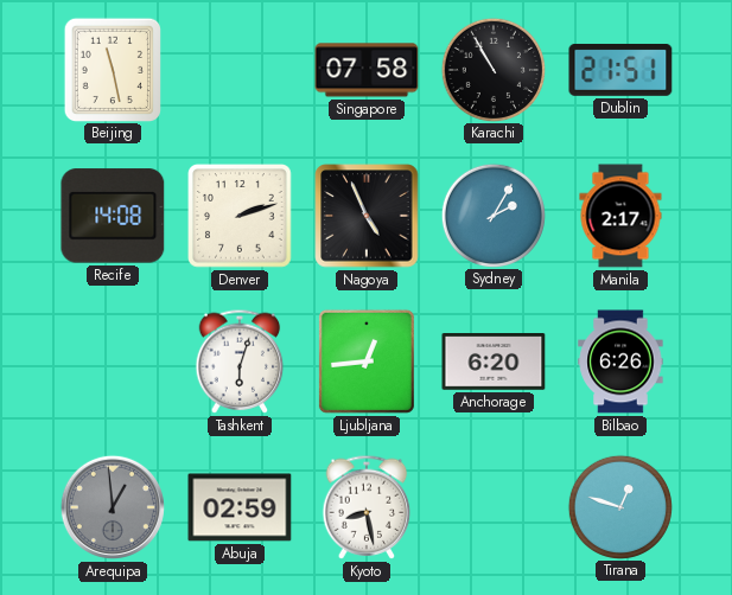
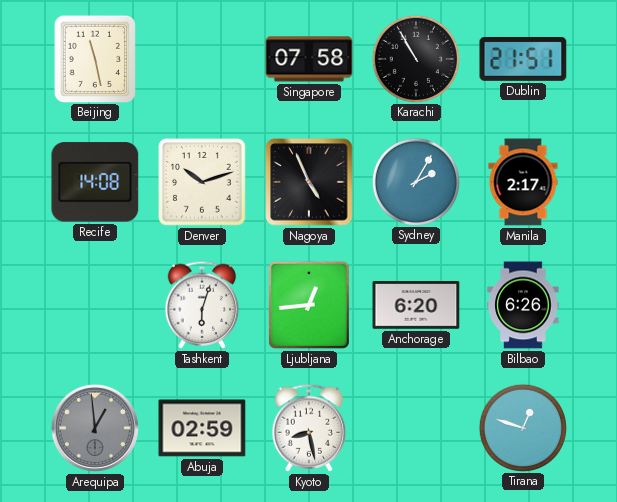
Denver: 2:12 -> 10:12
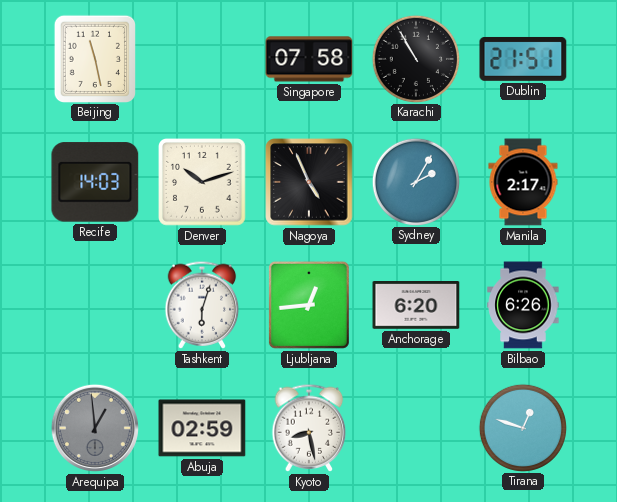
Recife: 14:08 -> 14:03
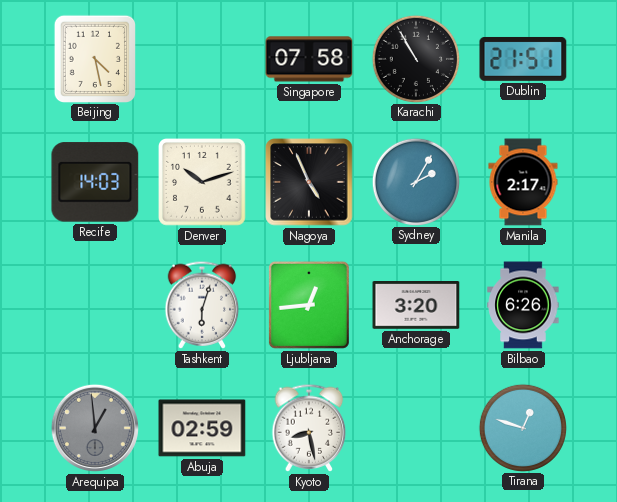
Beijing: 11:28 -> 4:28
Anchorage: 6:20 -> 3:20
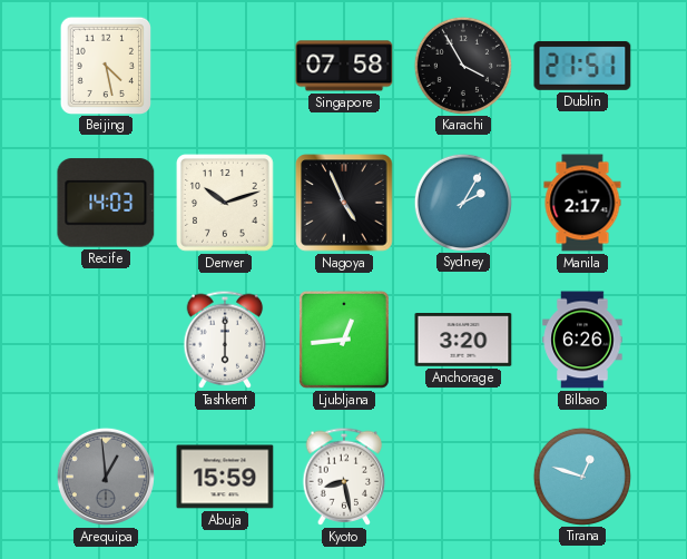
Karachi: 10:55 -> 3:55
Tashkent: 6:03 -> 6:00
Abuja: 02:59 -> 15:59
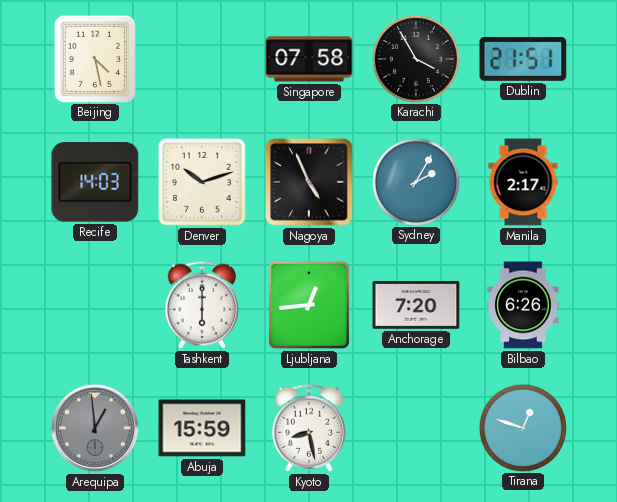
Anchorage: 3:20 -> 7:20
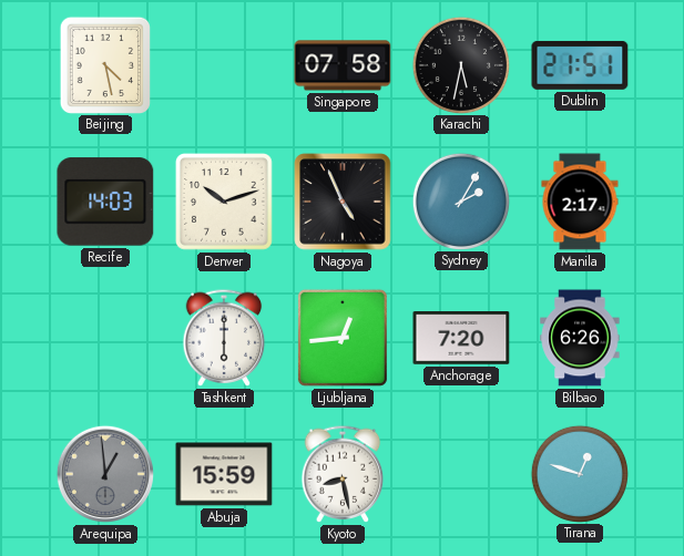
Karachi: 3:55 -> 5:32
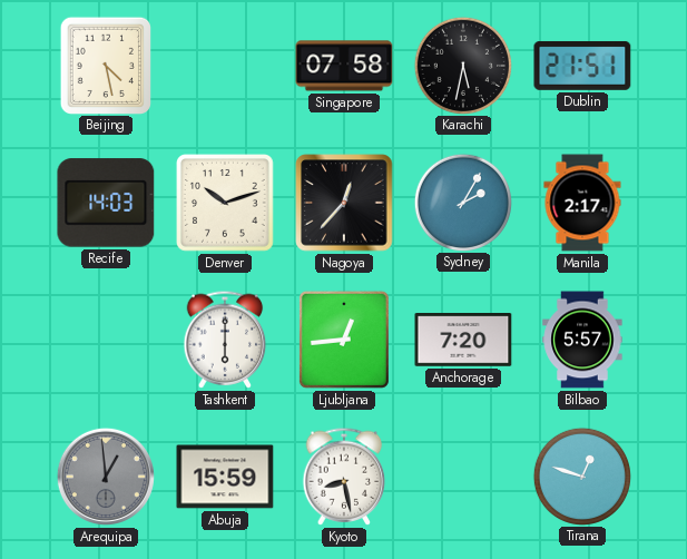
Nagoya: 4:56 -> 12:37
Bilbao: 6:26 -> 5:57
